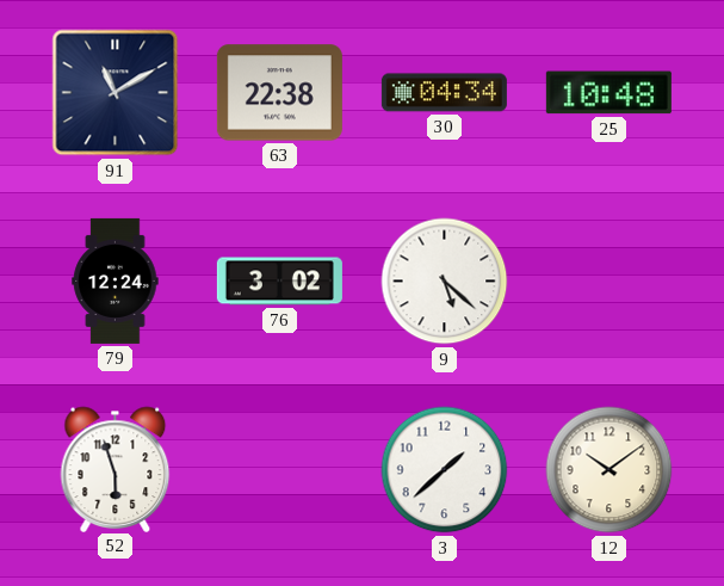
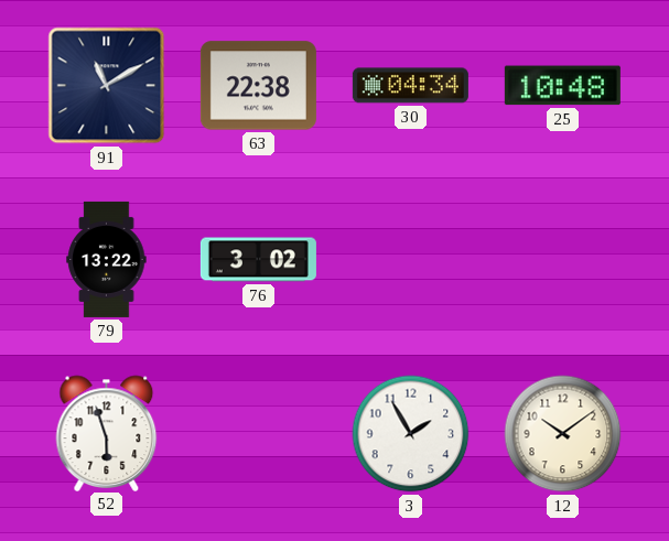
79: 12:24 -> 13:22
9: 5:22 -> none
3: 1:38 -> 1:55
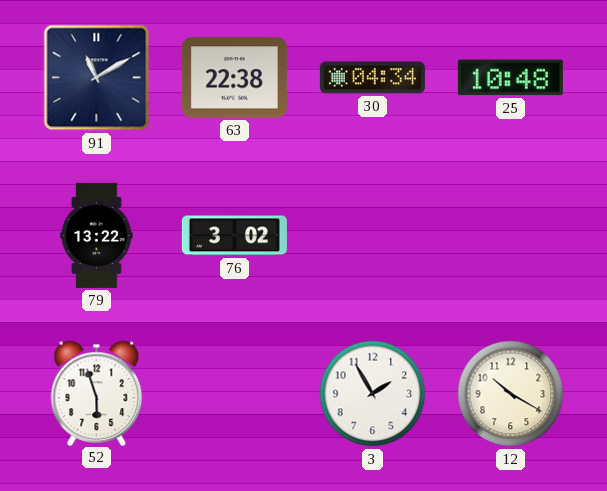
12: 10:09 -> 10:20
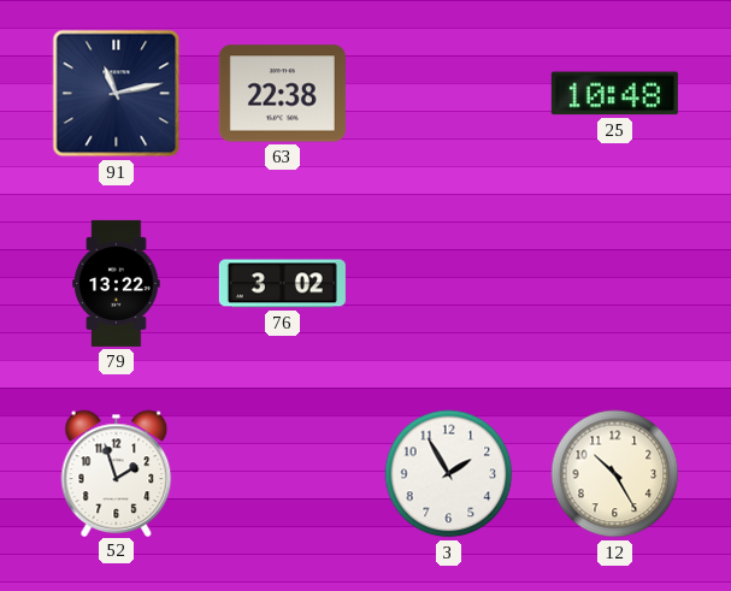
91: 11:10 -> 11:13
30: 04:34 -> none
52: 5:57 -> 1:57
12: 10:20 -> 10:25
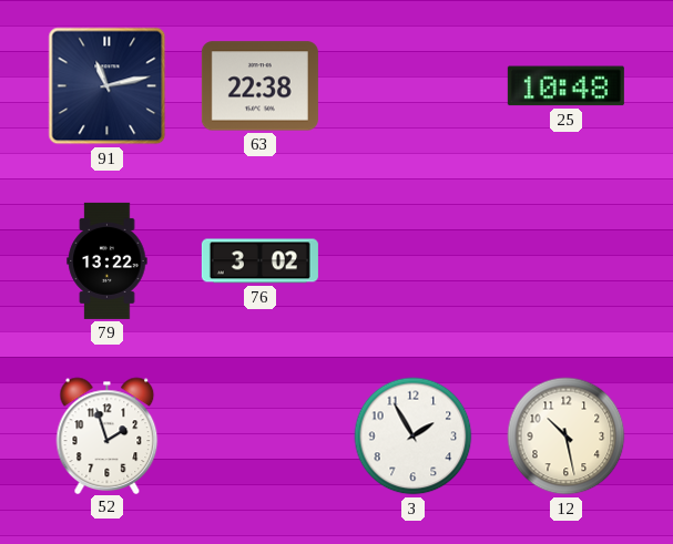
12: 10:25 -> 10:28
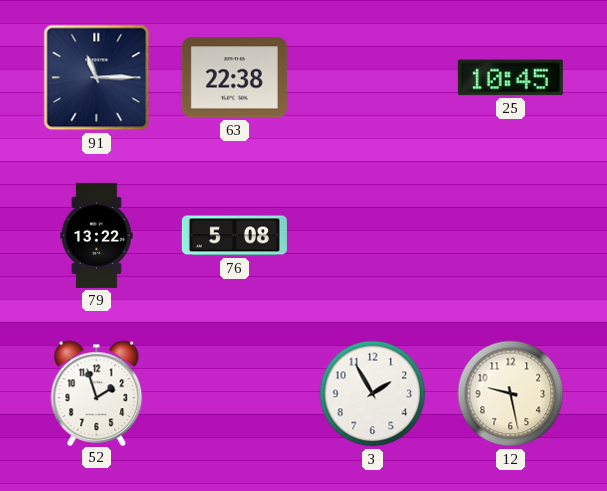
91: 11:13 -> 11:15
25: 10:48 -> 10:45
76: 3:02 -> 5:08
12: 10:28 -> 9:28
